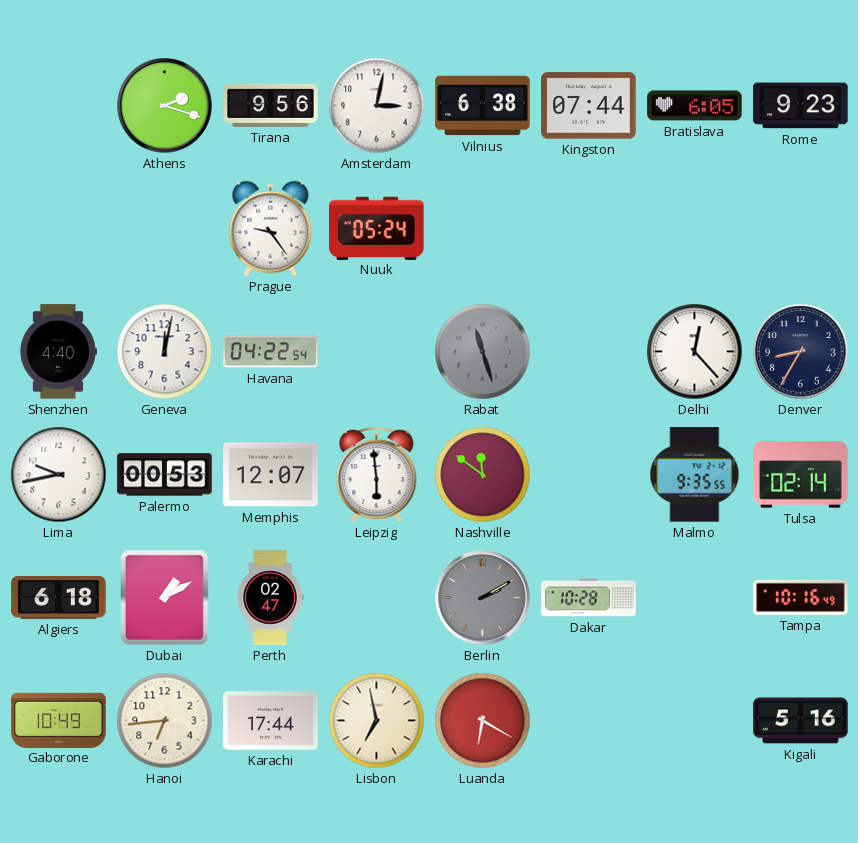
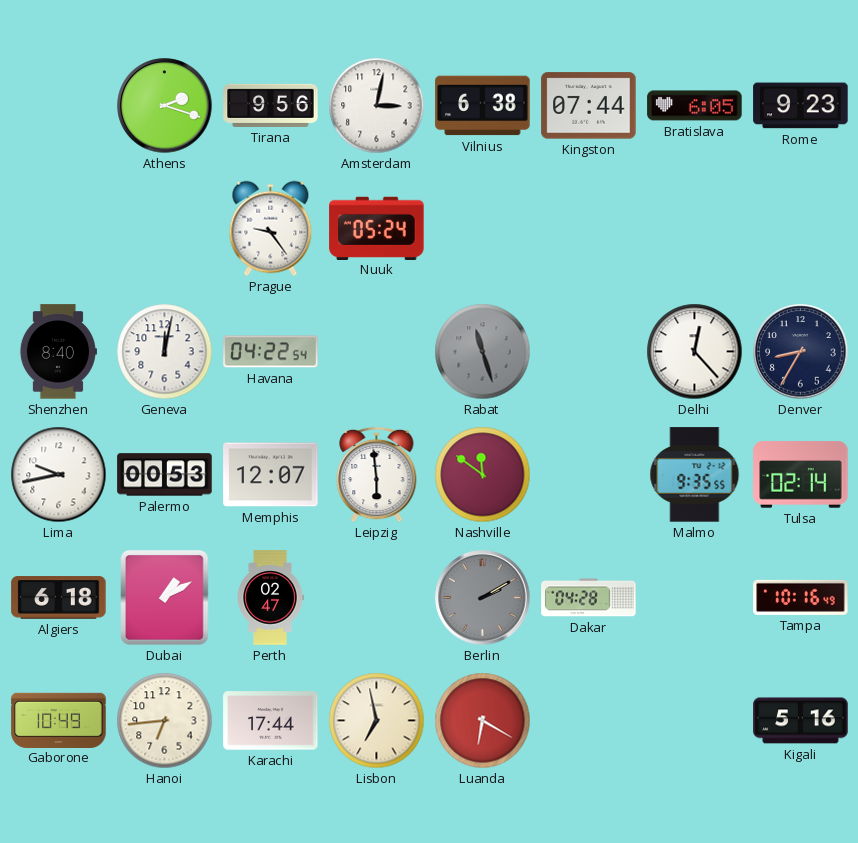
Shenzhen: 4:40 -> 8:40
Dakar: 10:28 -> 04:28
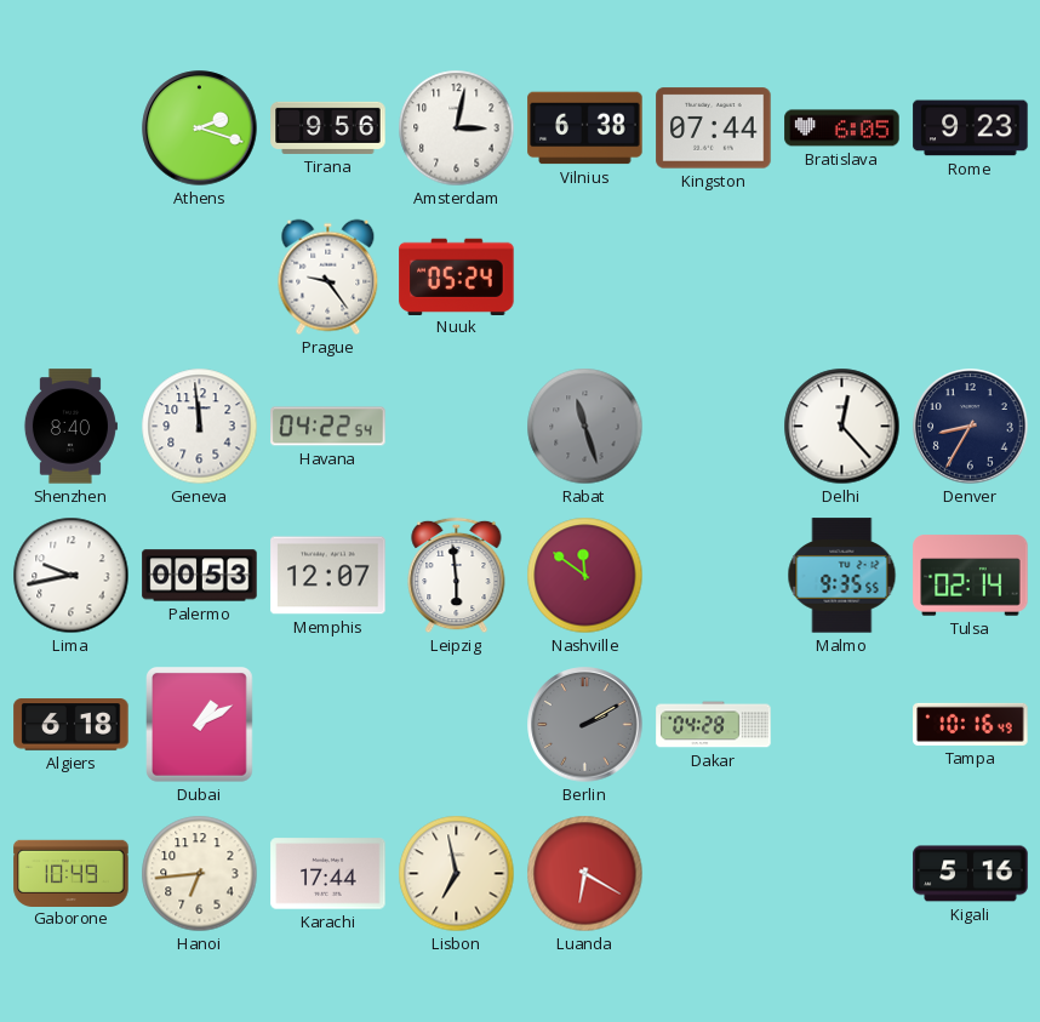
Geneva: 12:02 -> 11:59
Perth: 02:47 -> none
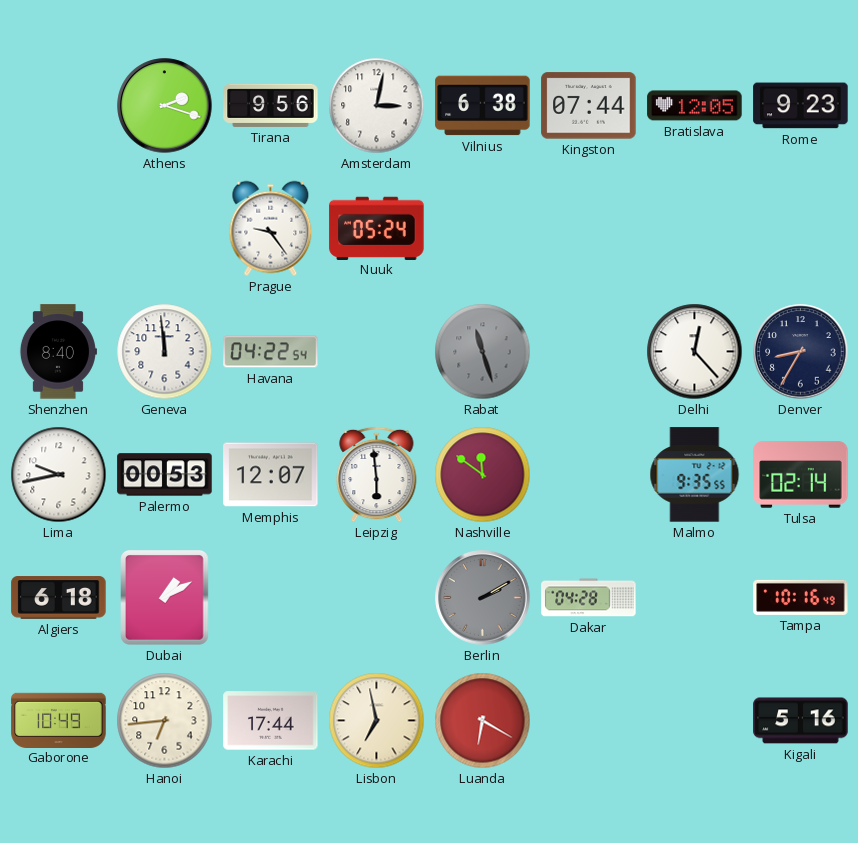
Bratislava: 6:05 -> 12:05
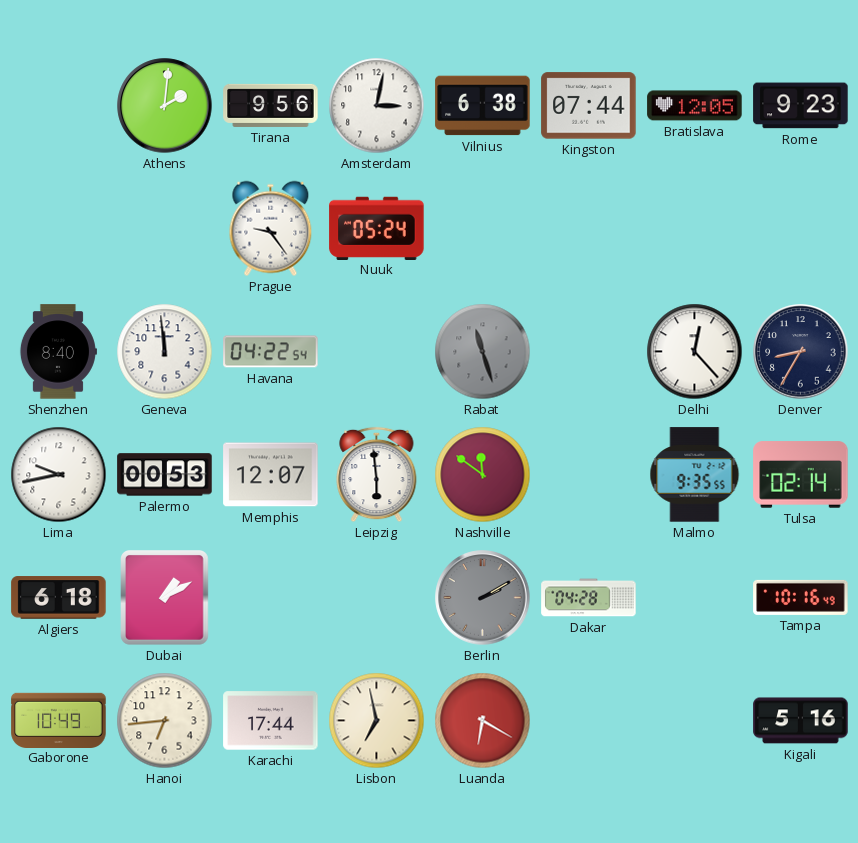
Athens: 2:18 -> 2:01
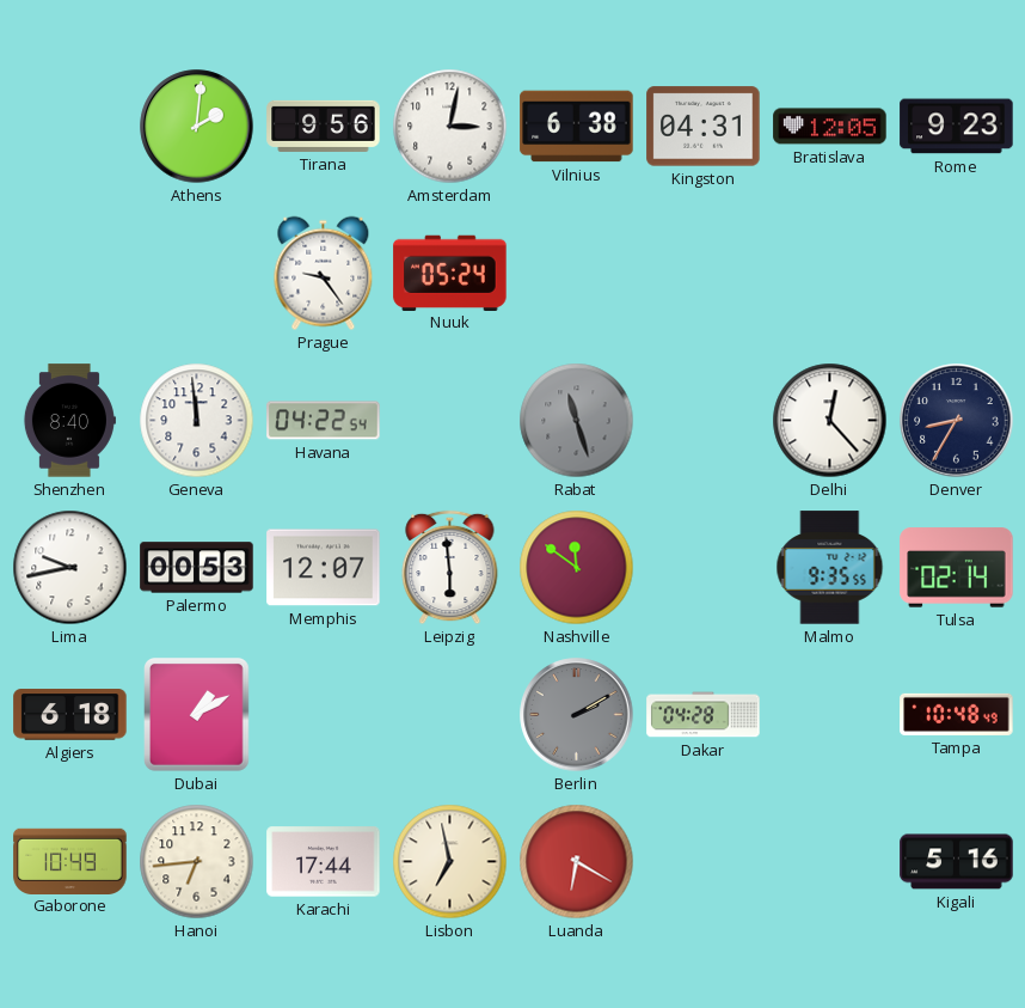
Kingston: 07:44 -> 04:31
Tampa: 10:16 -> 10:48
